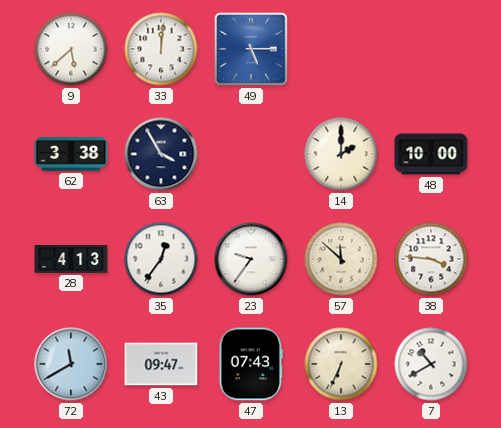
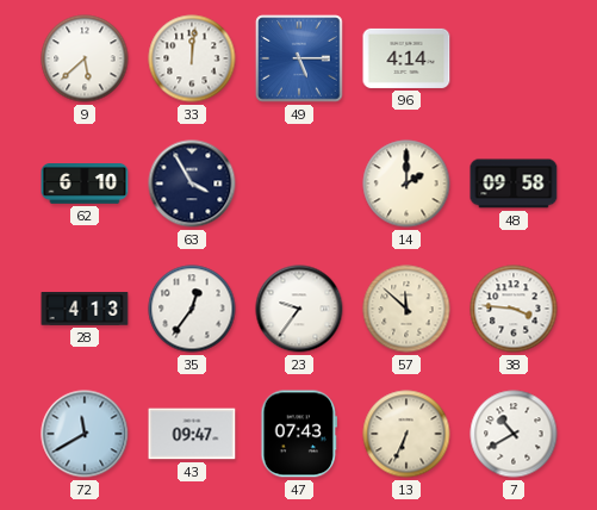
96: none -> 4:14
62: 3:38 -> 6:10
48: 10:00 -> 09:58
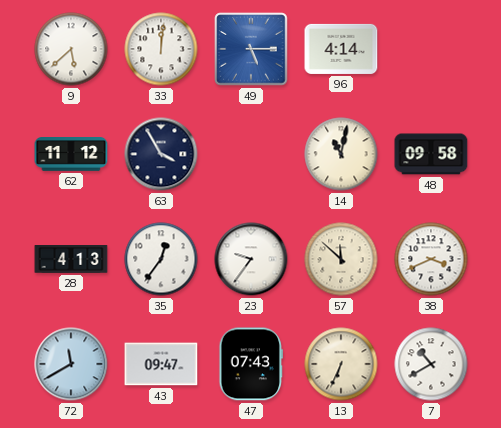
62: 6:10 -> 11:12
14: 2:00 -> 11:02
38: 3:46 -> 3:41
